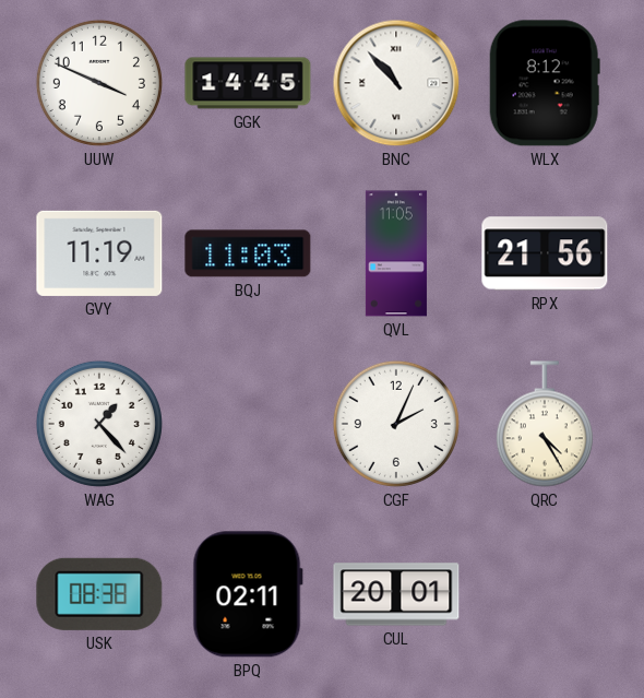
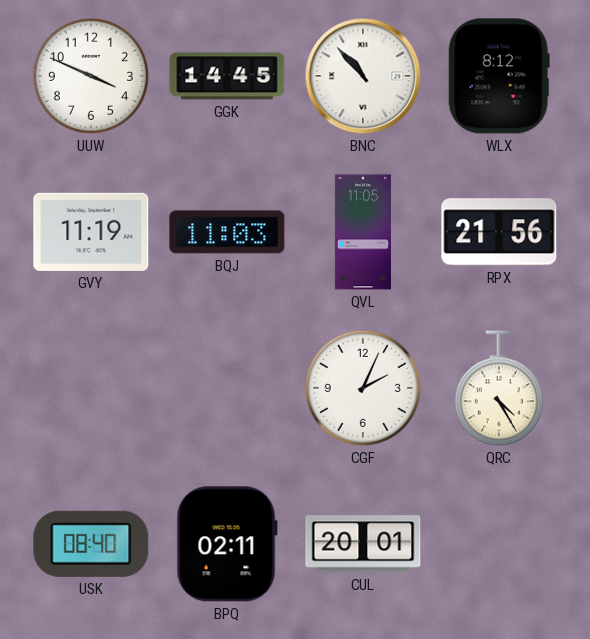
WAG: 1:23 -> none
USK: 08:38 -> 08:40
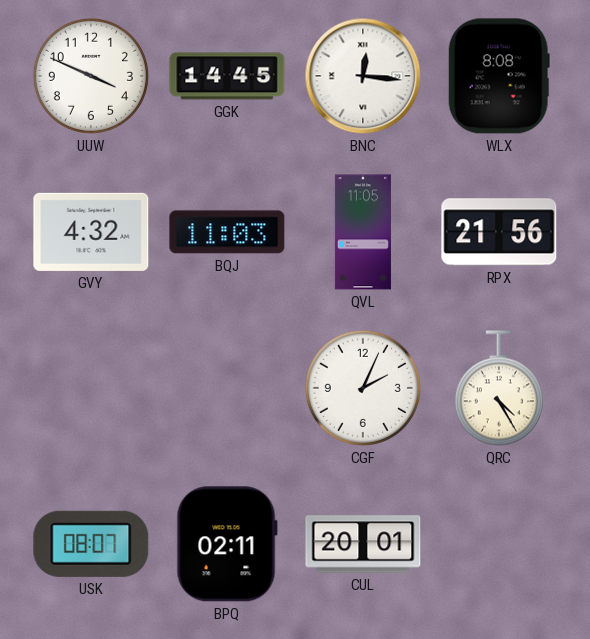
BNC: 10:53 -> 12:16
WLX: 8:12 -> 8:08
GVY: 11:19 -> 4:32
USK: 08:40 -> 08:07
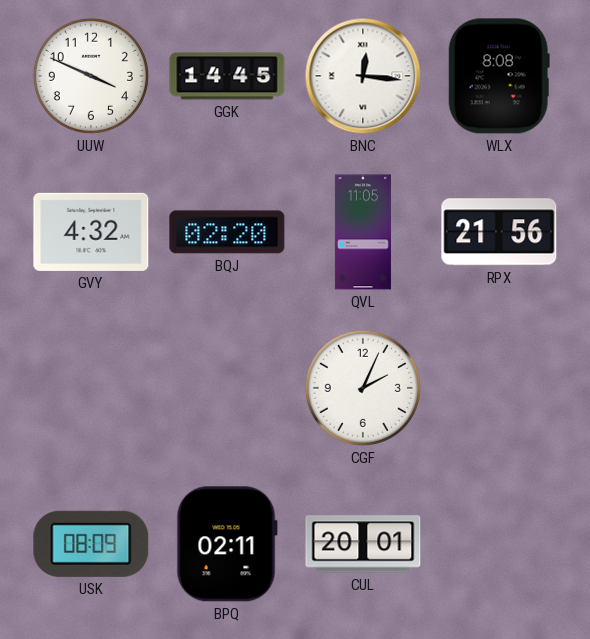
BQJ: 11:03 -> 02:20
QRC: 4:25 -> none
USK: 08:07 -> 08:09
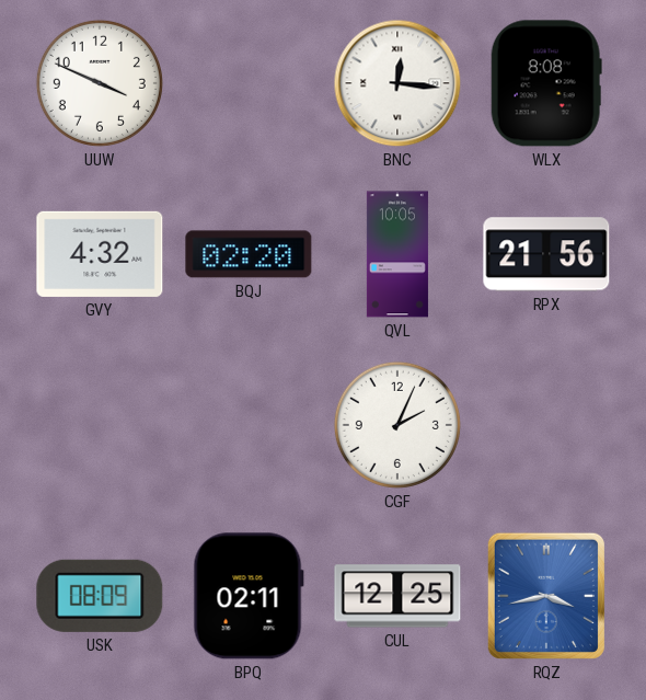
GGK: 14:45 -> none
QVL: 11:05 -> 10:05
CUL: 20:01 -> 12:25
RQZ: none -> 3:43
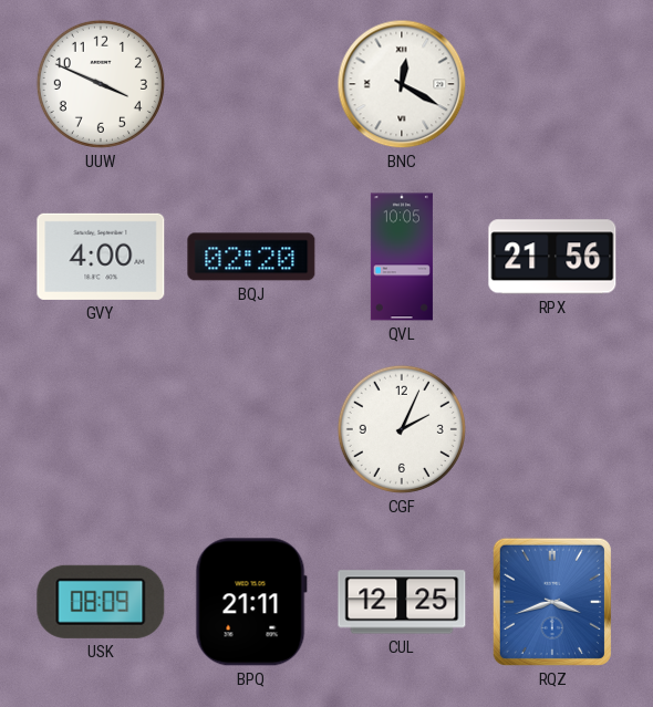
BNC: 12:16 -> 12:20
WLX: 8:08 -> none
GVY: 4:32 -> 4:00
BPQ: 02:11 -> 21:11
RQZ: 3:43 -> 3:42
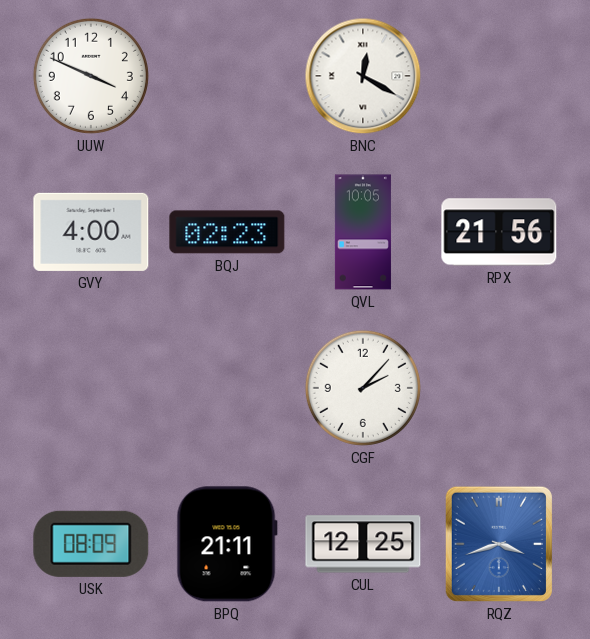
BQJ: 02:20 -> 02:23
CGF: 2:04 -> 2:07
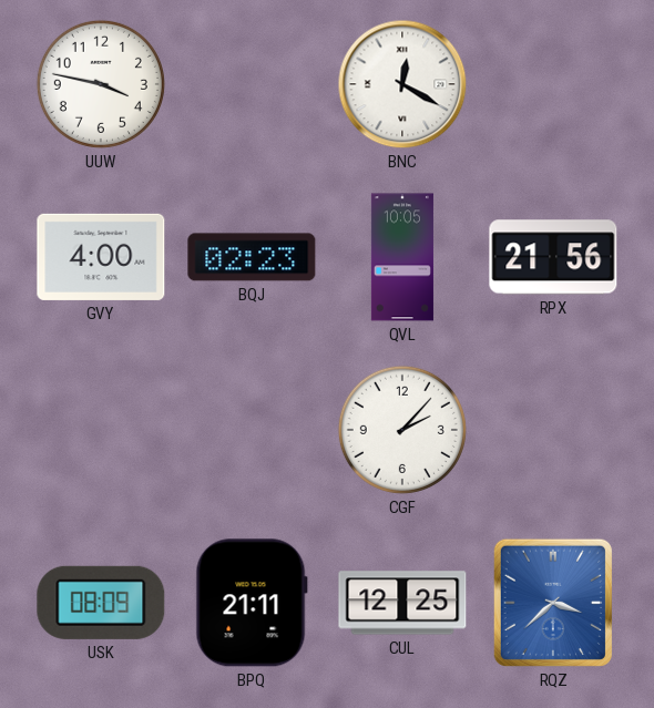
UUW: 3:49 -> 3:47
RQZ: 3:42 -> 3:38
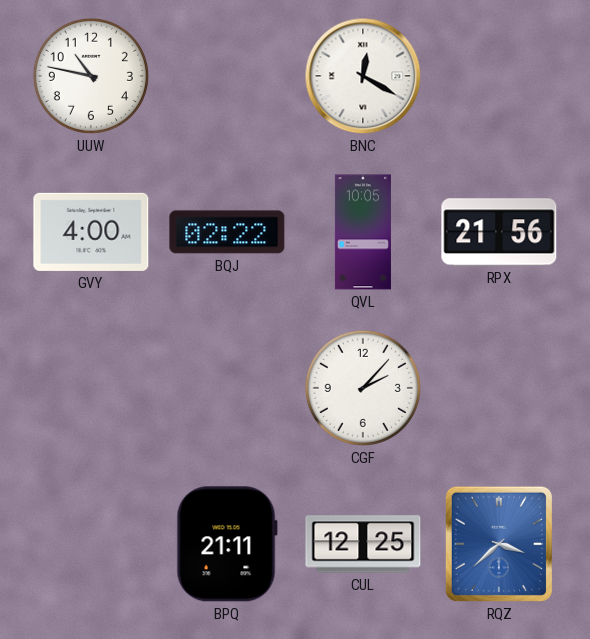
UUW: 3:47 -> 10:47
BQJ: 02:23 -> 02:22
USK: 08:09 -> none
